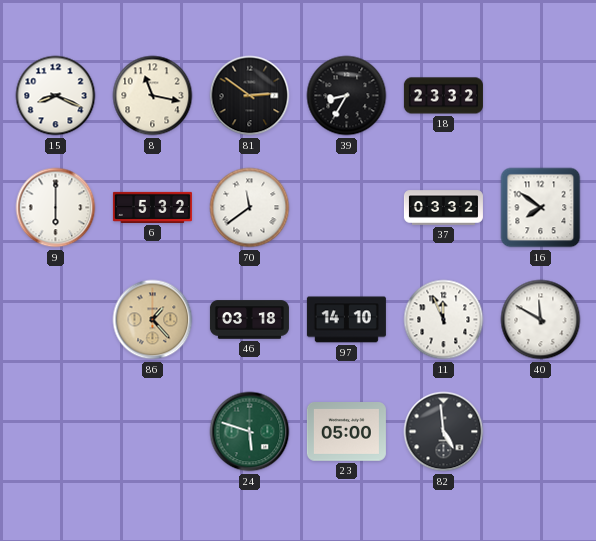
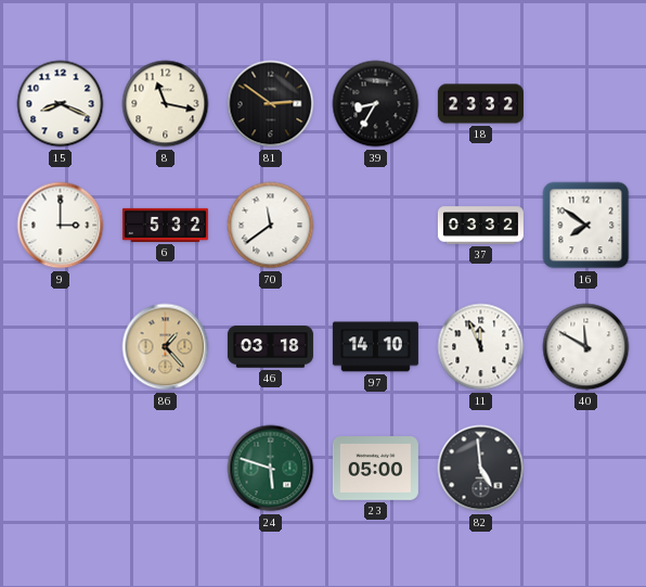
9: 6:00 -> 3:00
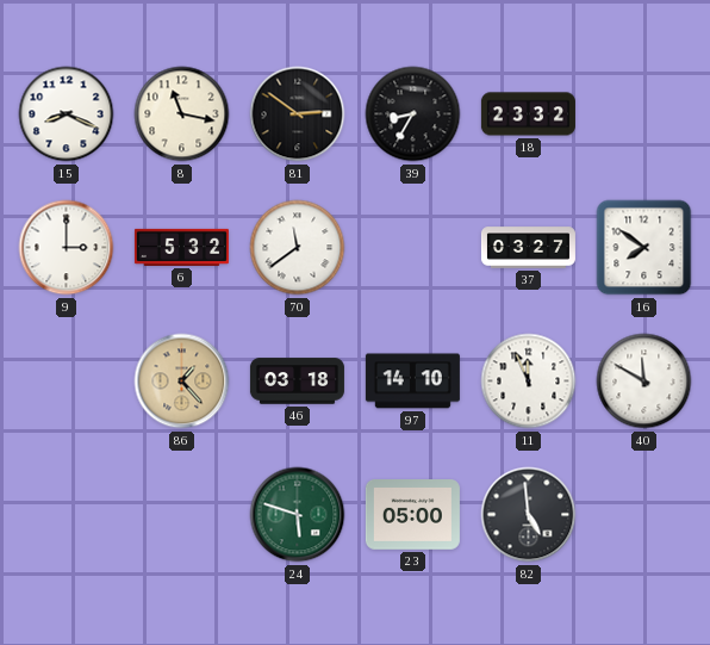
37: 03:32 -> 03:27
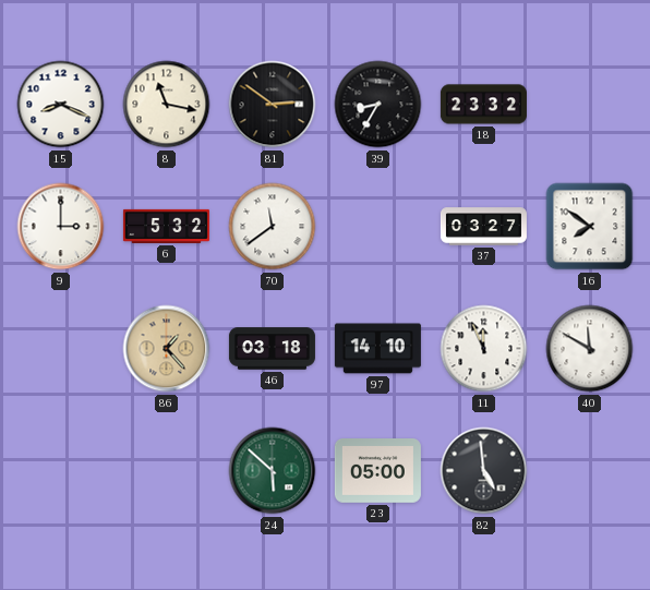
24: 5:48 -> 5:52
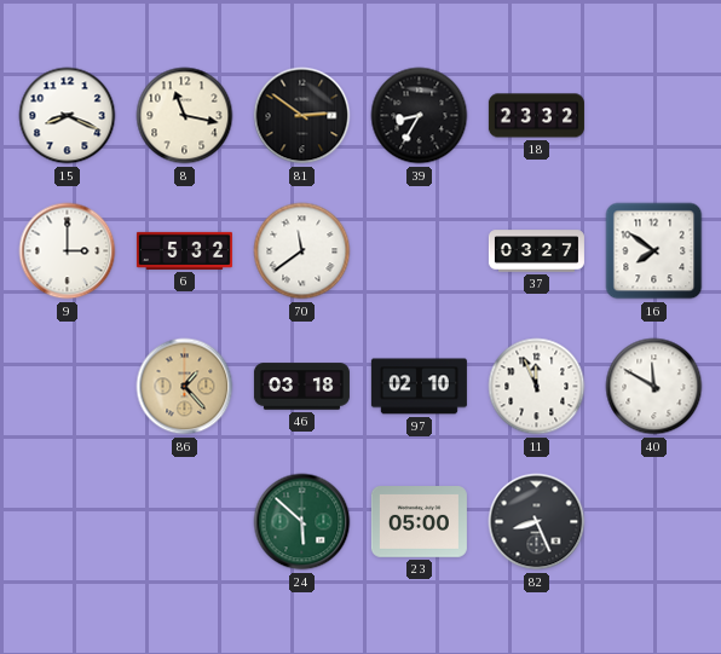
97: 14:10 -> 02:10
82: 4:59 -> 8:26
